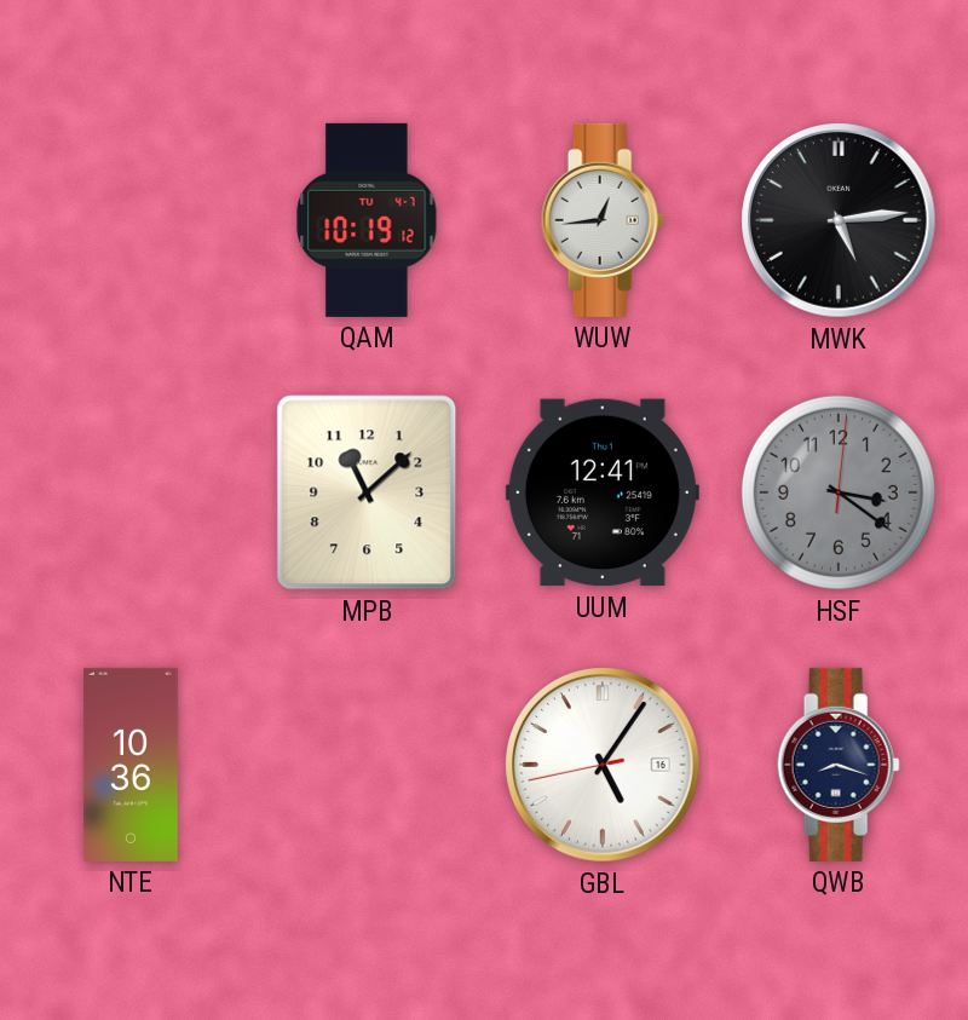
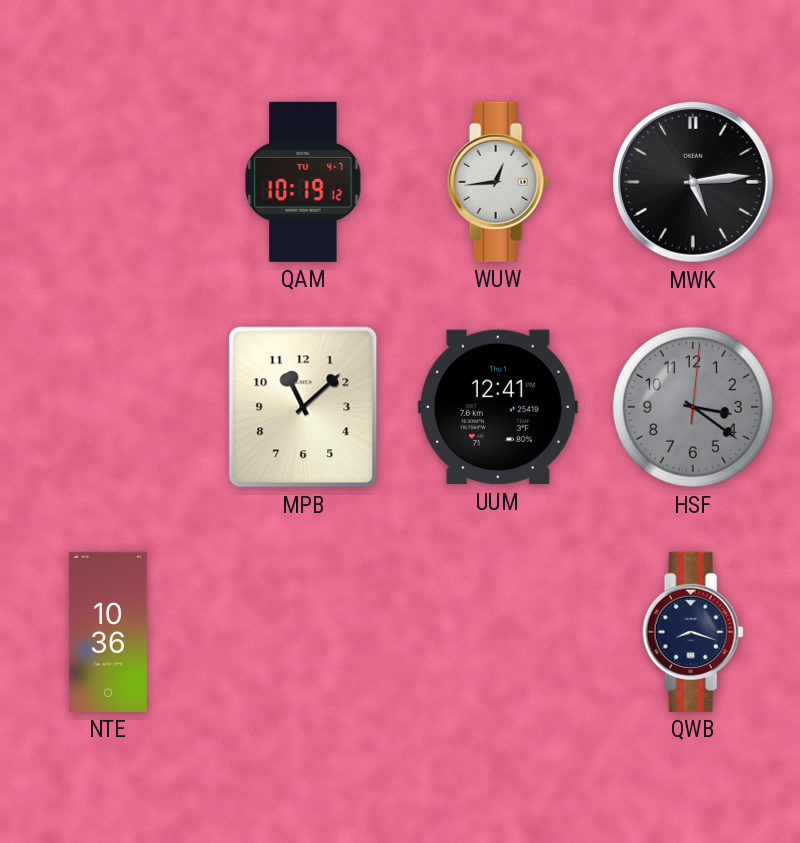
GBL: 5:05 -> none
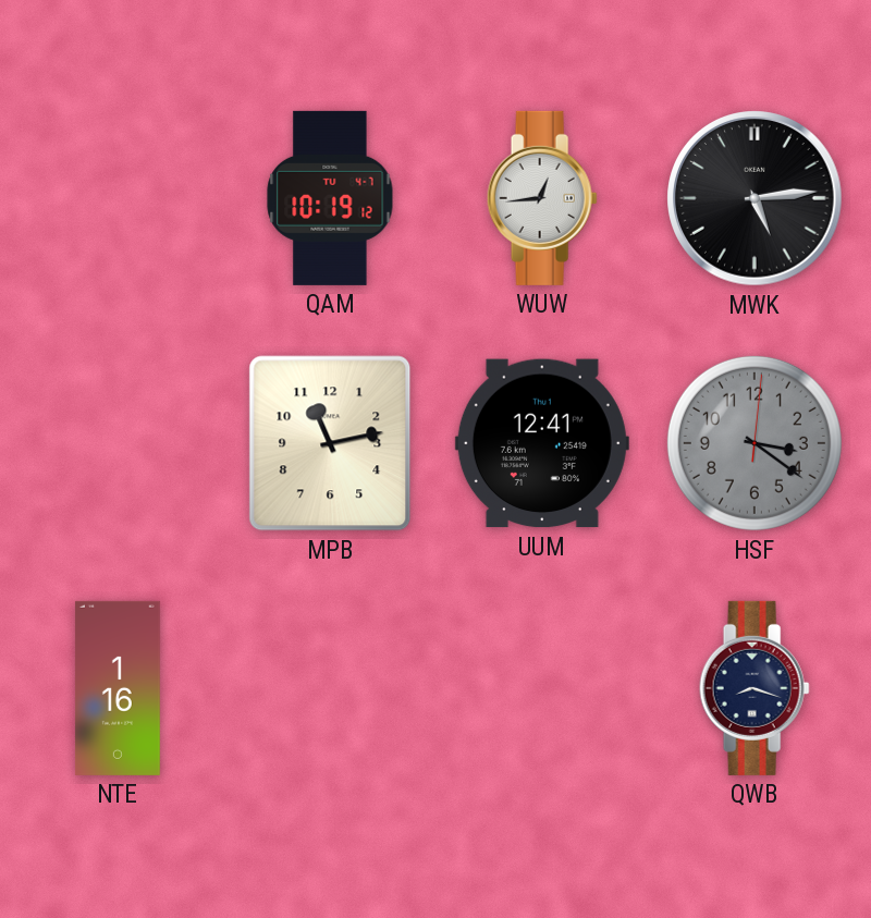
MPB: 11:08 -> 11:13
NTE: 10:36 -> 1:16
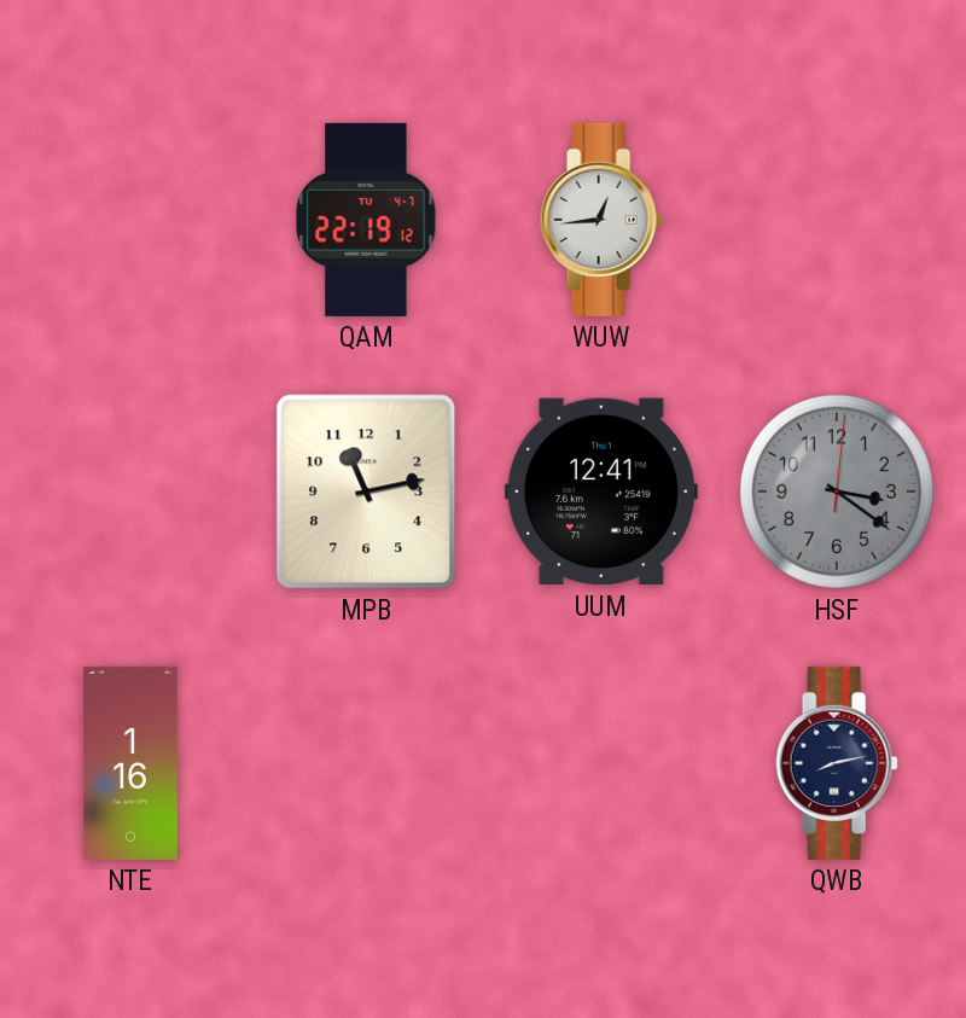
QAM: 10:19 -> 22:19
MWK: 5:14 -> none
QWB: 8:18 -> 8:13
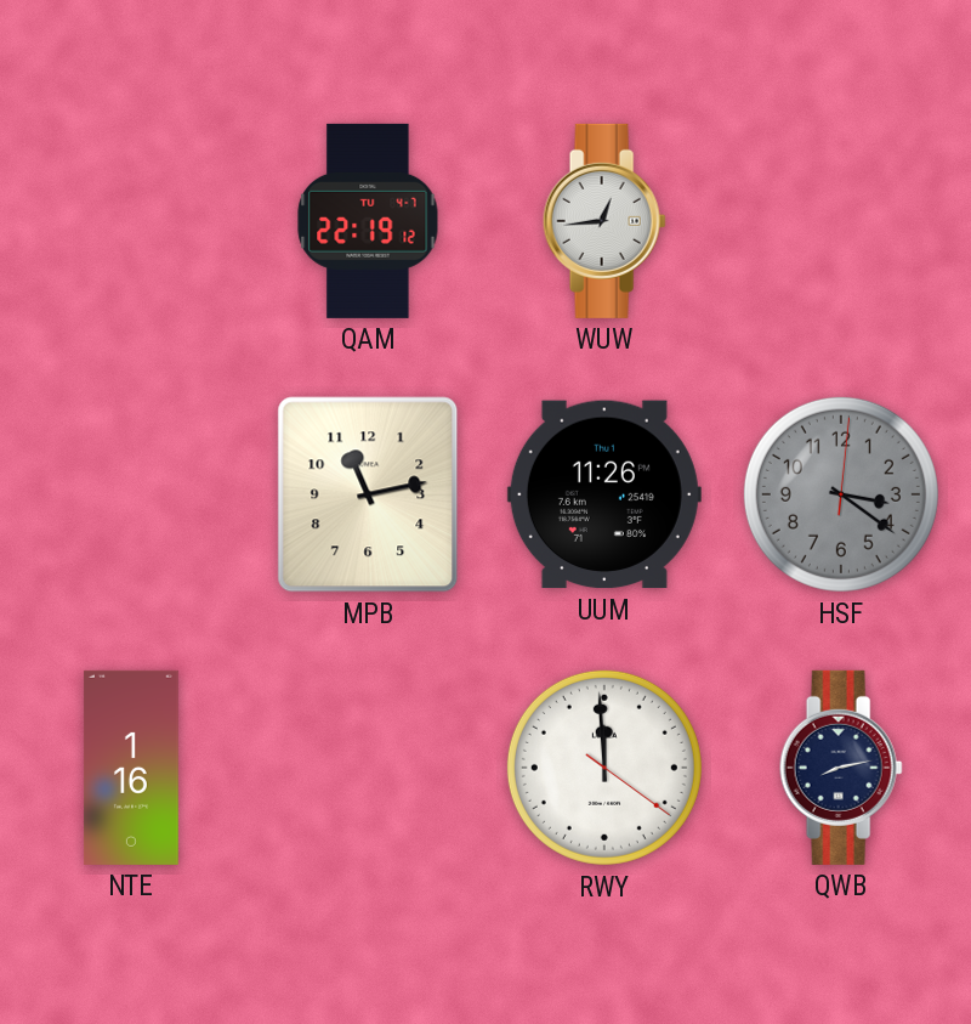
UUM: 12:41 -> 11:26
RWY: none -> 11:59
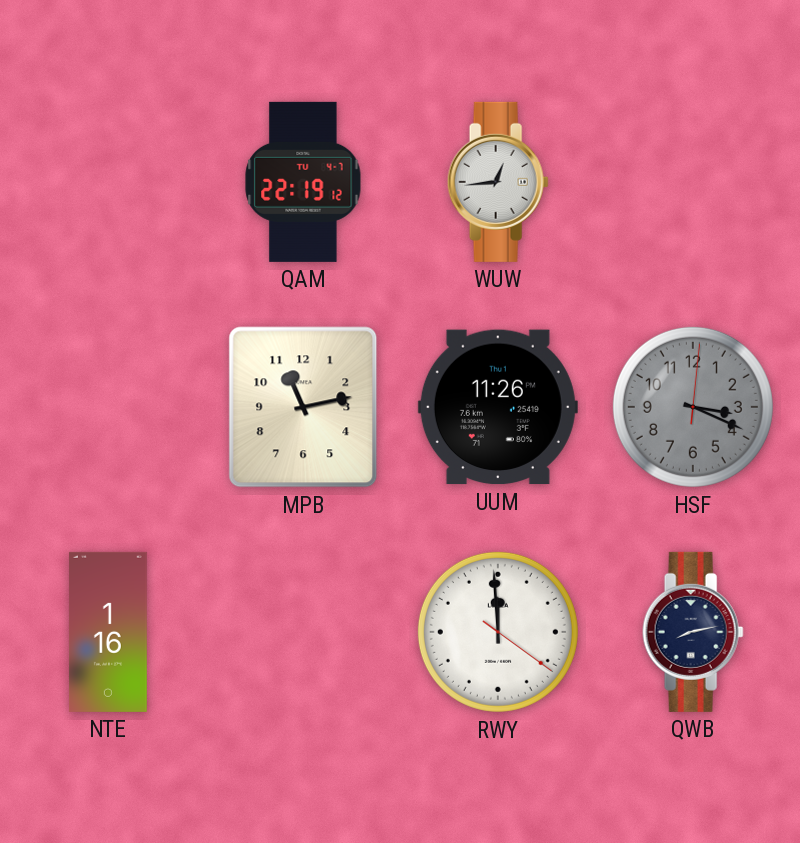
HSF: 3:21 -> 3:19
